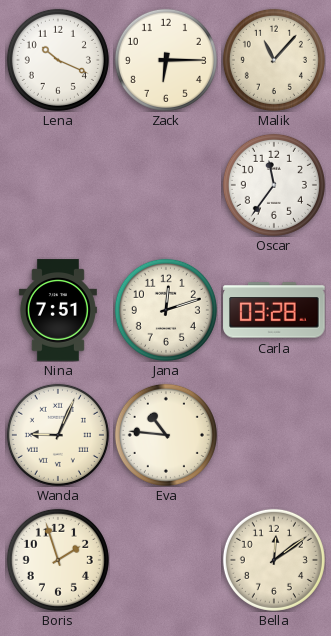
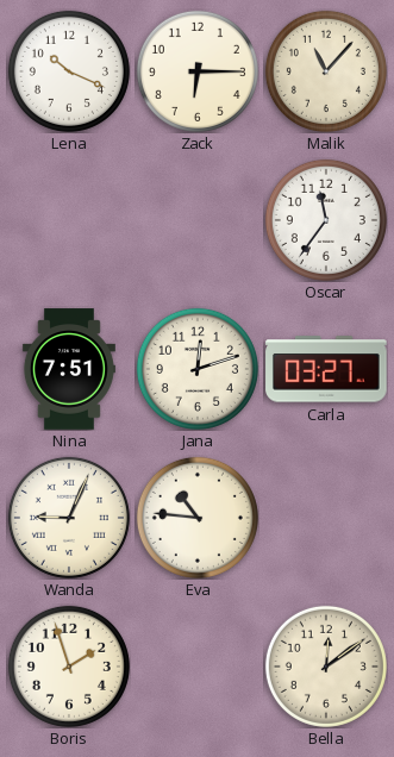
Carla: 03:28 -> 03:27
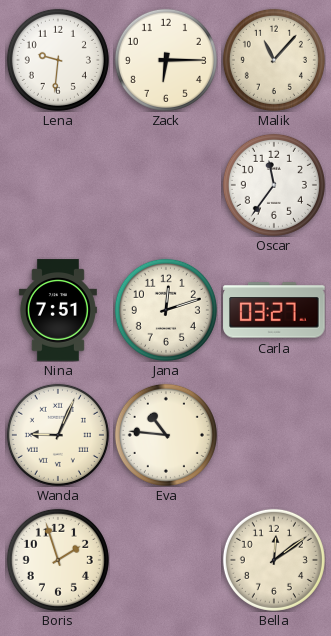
Lena: 10:19 -> 9:31
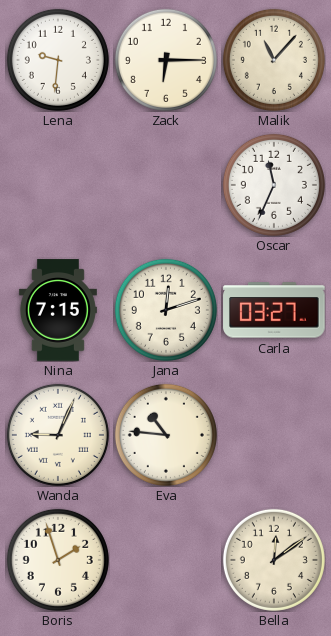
Oscar: 11:36 -> 11:34
Nina: 7:51 -> 7:15
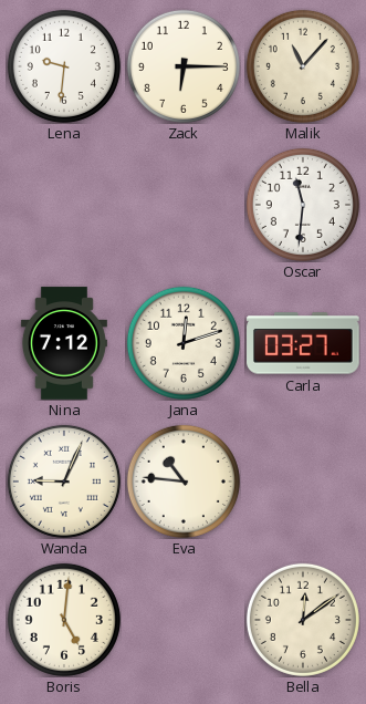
Oscar: 11:34 -> 11:31
Nina: 7:15 -> 7:12
Boris: 1:57 -> 5:01
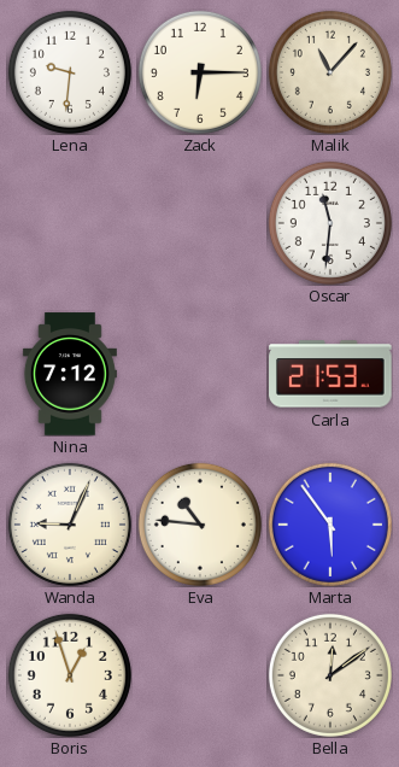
Jana: 12:12 -> none
Carla: 03:27 -> 21:53
Marta: none -> 5:54
Boris: 5:01 -> 12:57
